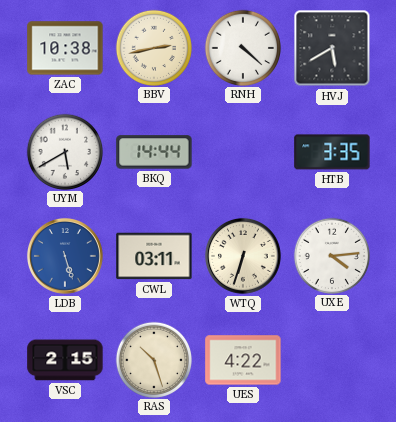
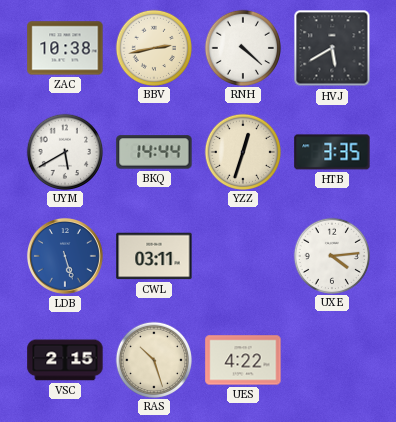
YZZ: none -> 12:33
WTQ: 6:33 -> none
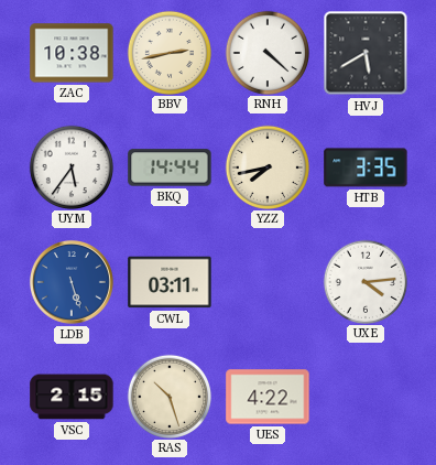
UYM: 5:40 -> 5:36
YZZ: 12:33 -> 7:43
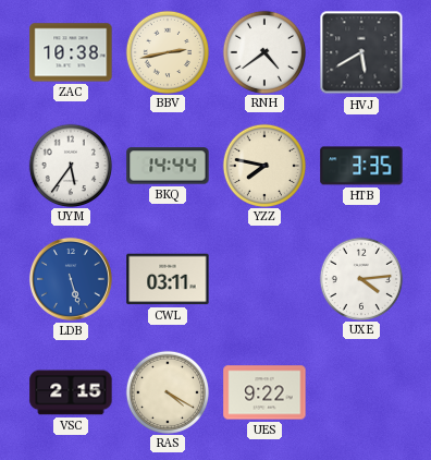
RNH: 4:22 -> 4:39
YZZ: 7:43 -> 7:47
RAS: 10:27 -> 4:20
UES: 4:22 -> 9:22
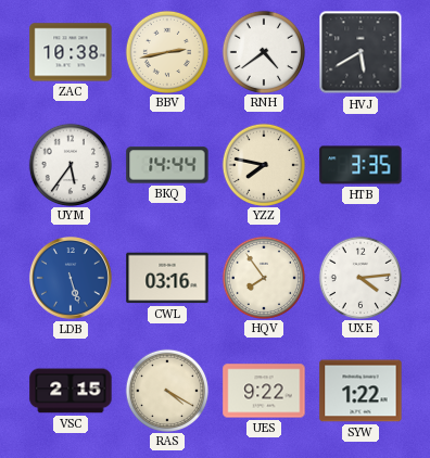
CWL: 03:11 -> 03:16
HQV: none -> 7:54
SYW: none -> 1:22
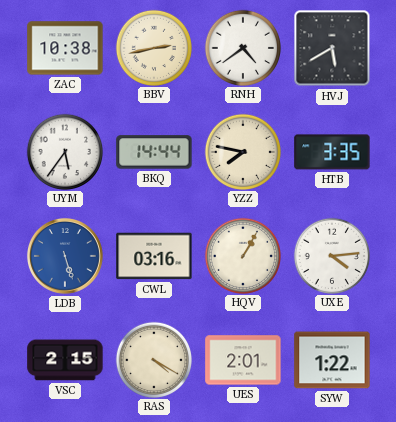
HQV: 7:54 -> 1:05
UES: 9:22 -> 2:01
